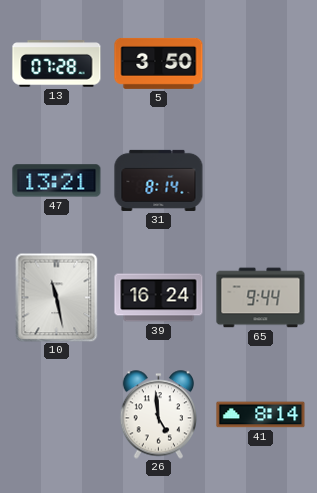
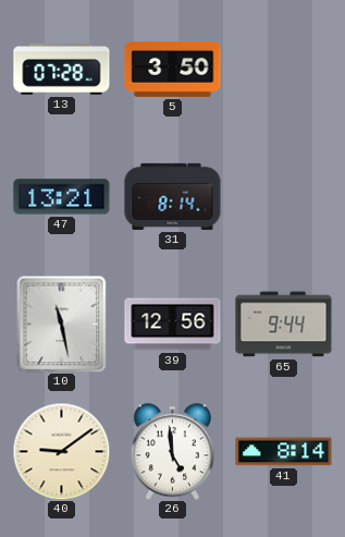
39: 16:24 -> 12:56
40: none -> 9:09
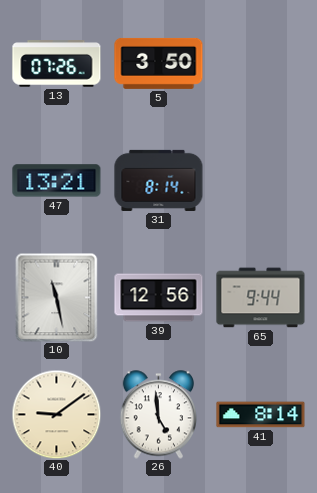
13: 07:28 -> 07:26
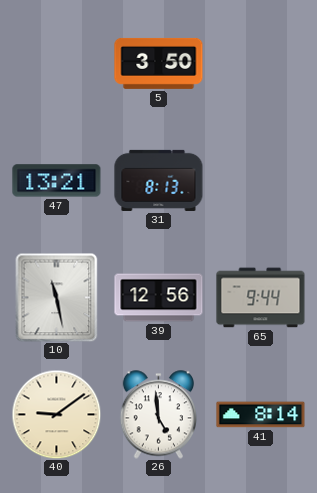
13: 07:26 -> none
31: 8:14 -> 8:13
